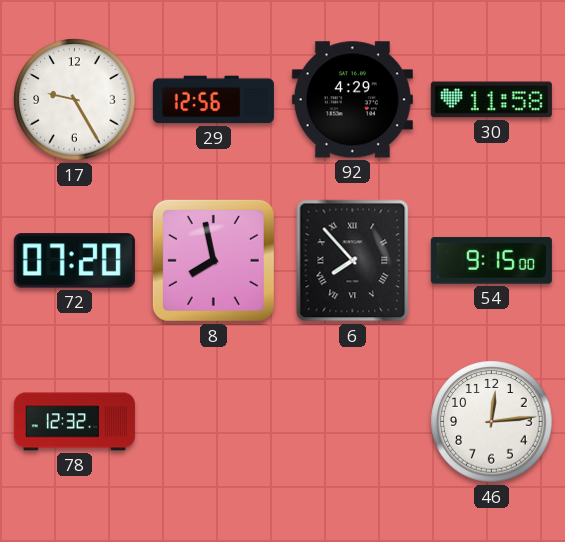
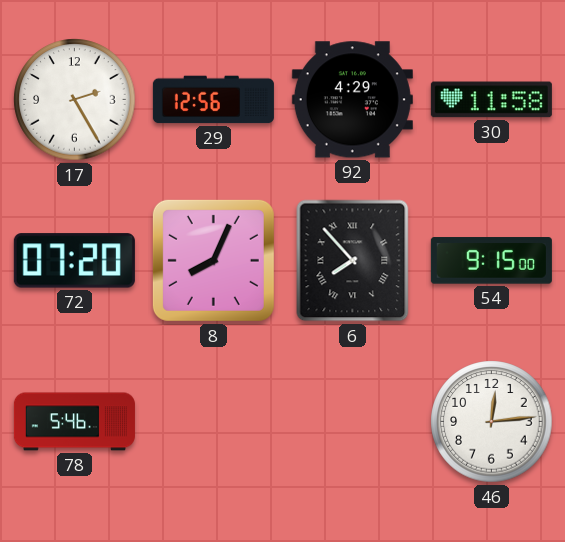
17: 9:25 -> 2:25
8: 7:58 -> 8:04
78: 12:32 -> 5:46
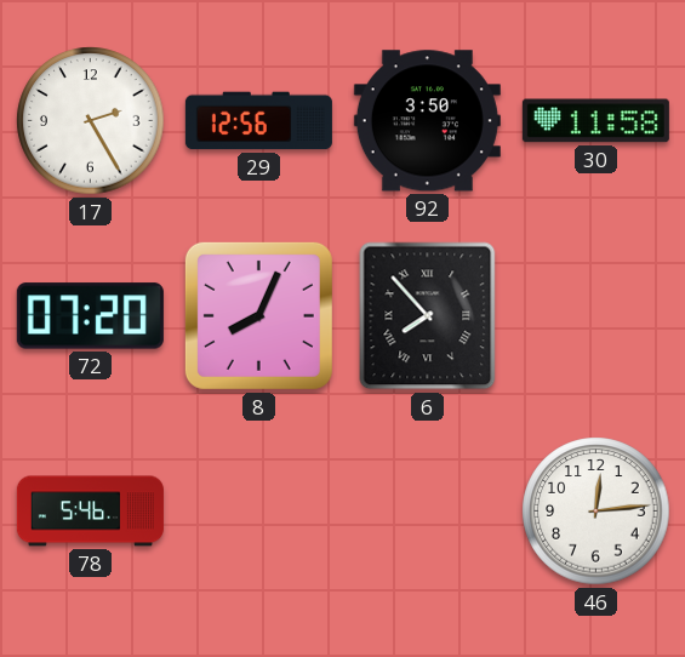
92: 4:29 -> 3:50
54: 9:15 -> none
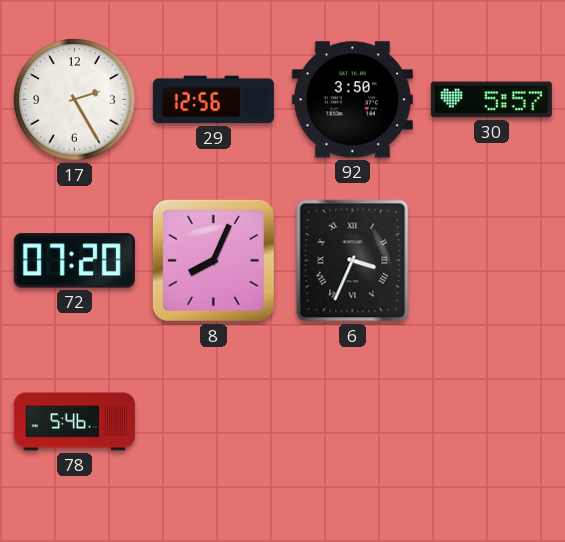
30: 11:58 -> 5:57
6: 7:53 -> 3:34
46: 12:14 -> none
